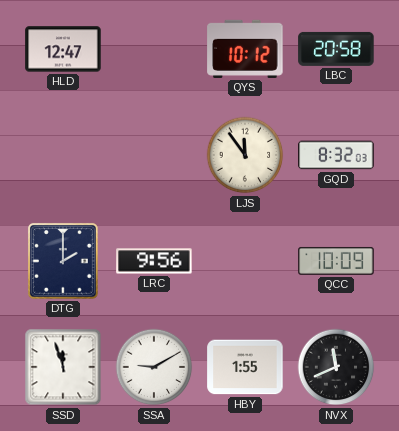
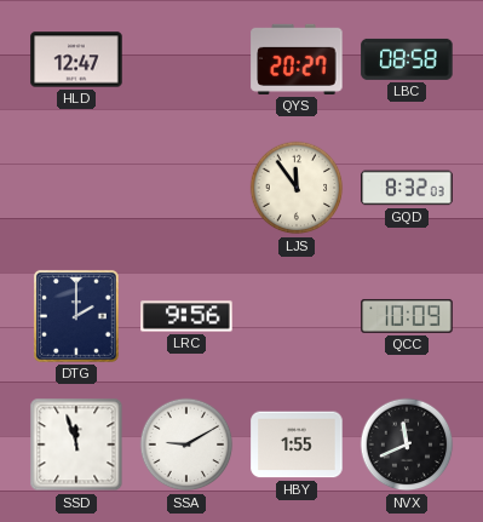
QYS: 10:12 -> 20:27
LBC: 20:58 -> 08:58
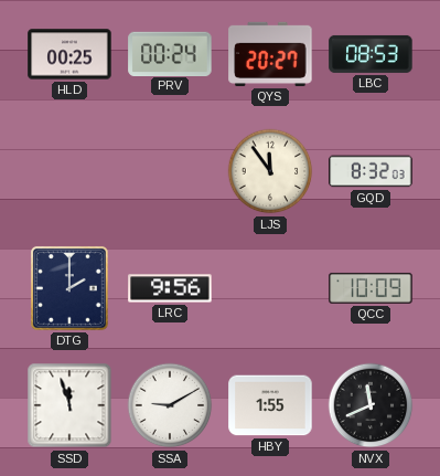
HLD: 12:47 -> 00:25
PRV: none -> 00:24
LBC: 08:58 -> 08:53
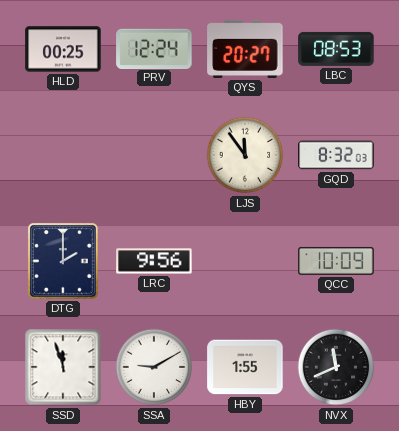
PRV: 00:24 -> 12:24
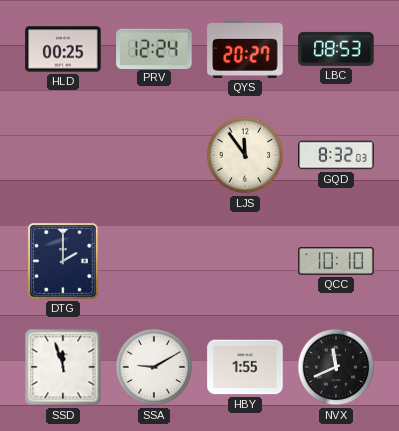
LRC: 9:56 -> none
QCC: 10:09 -> 10:10
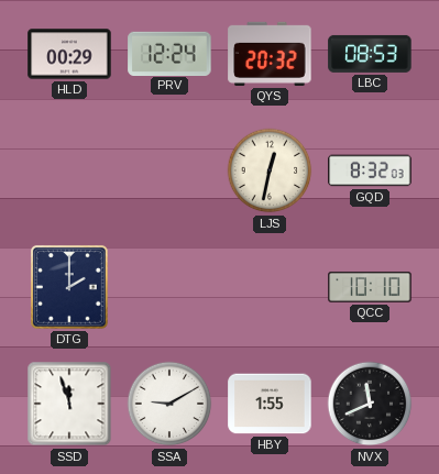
HLD: 00:25 -> 00:29
QYS: 20:27 -> 20:32
LJS: 11:54 -> 12:32
